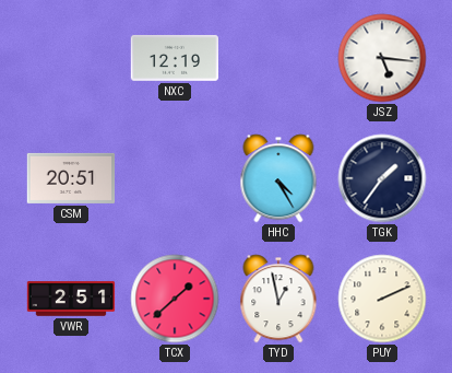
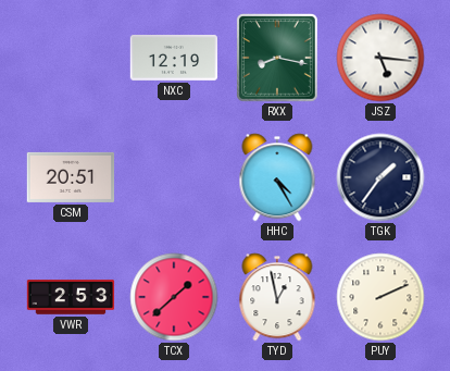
RXX: none -> 8:17
VWR: 2:51 -> 2:53
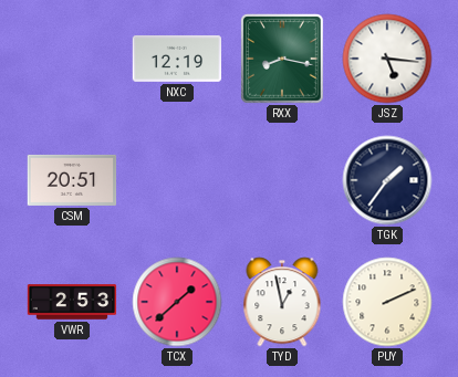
HHC: 4:25 -> none
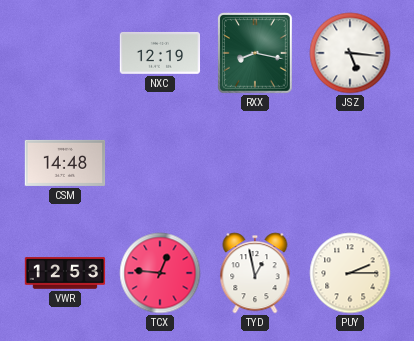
CSM: 20:51 -> 14:48
TGK: 1:36 -> none
VWR: 2:53 -> 12:53
TCX: 1:38 -> 12:46
PUY: 2:11 -> 2:15
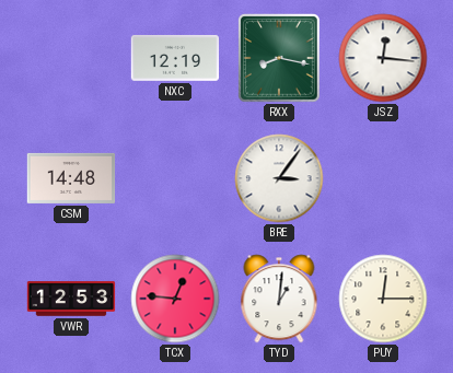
JSZ: 5:16 -> 12:16
BRE: none -> 3:06
TYD: 12:58 -> 1:01
PUY: 2:15 -> 12:15
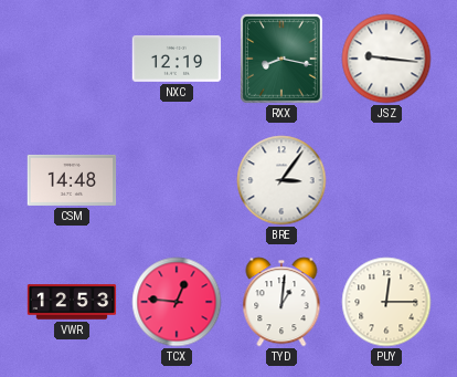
JSZ: 12:16 -> 9:16
